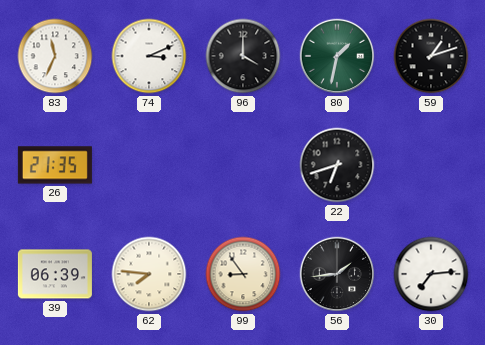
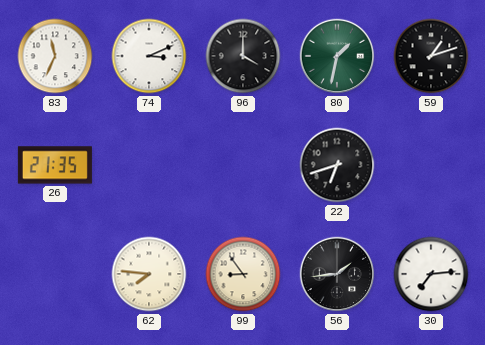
39: 06:39 -> none
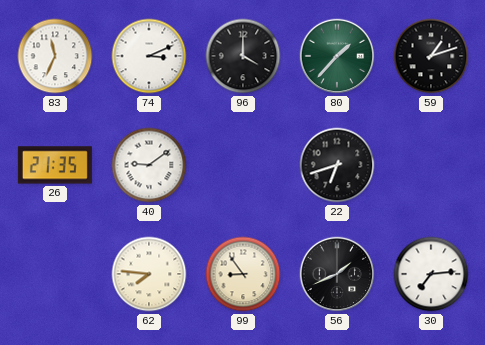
80: 1:32 -> 1:37
40: none -> 9:09
56: 1:44 -> 1:41
